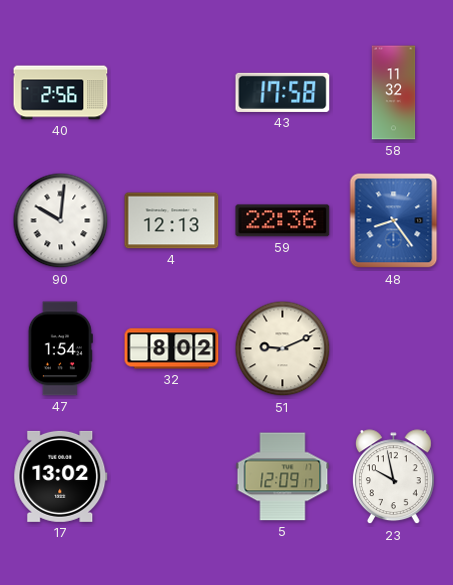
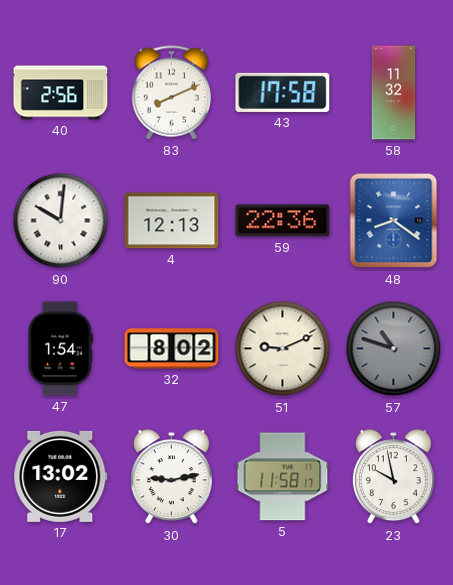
83: none -> 8:11
48: 8:24 -> 8:21
57: none -> 10:48
30: none -> 9:13
5: 12:09 -> 11:58
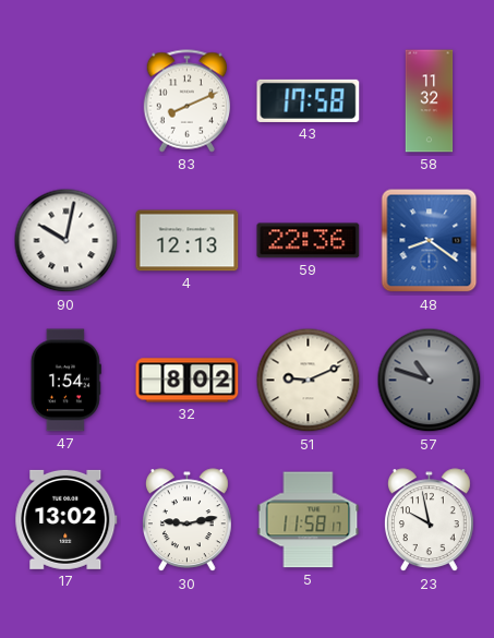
40: 2:56 -> none
90: 10:01 -> 10:02
